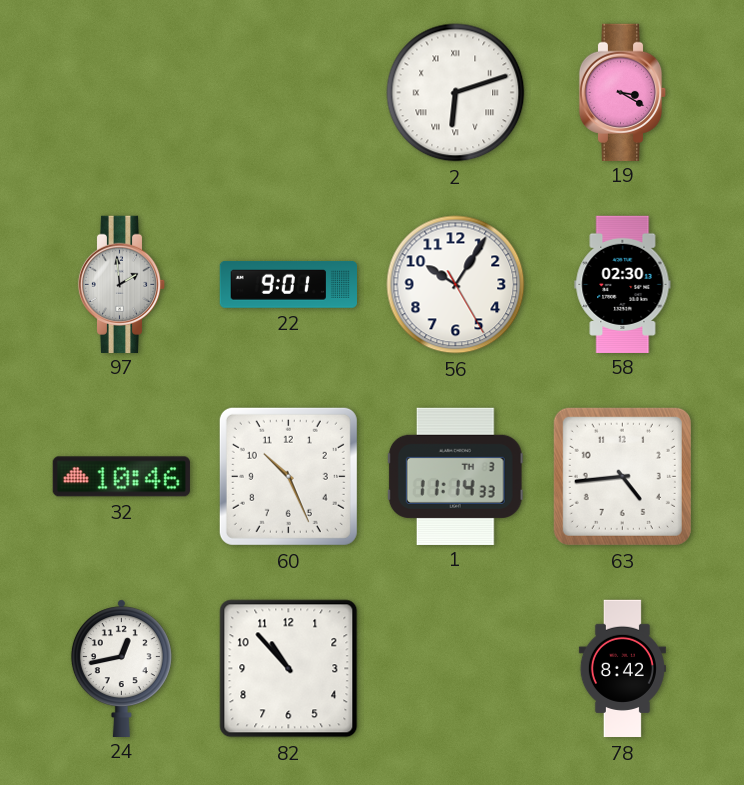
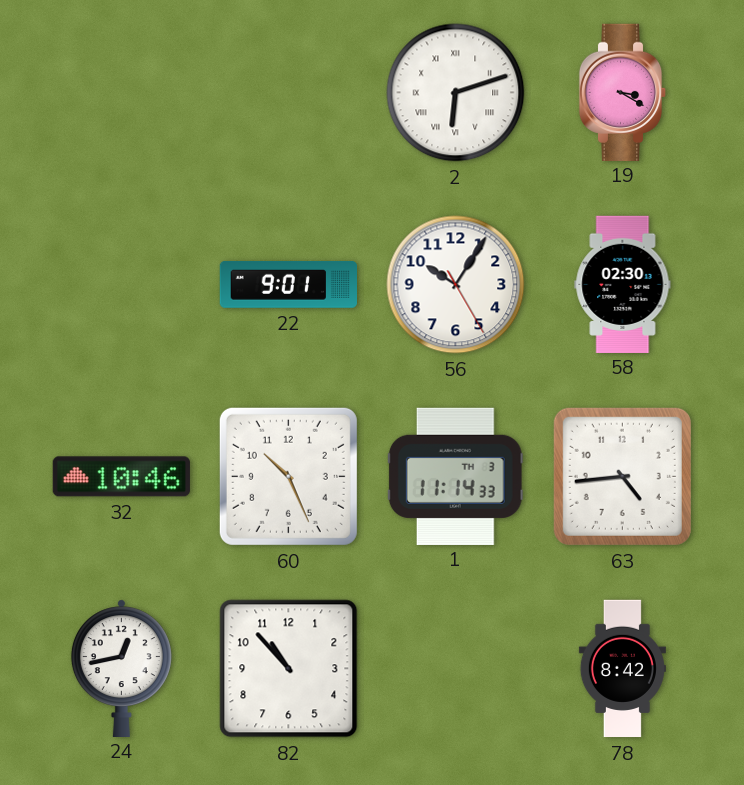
97: 1:59 -> none
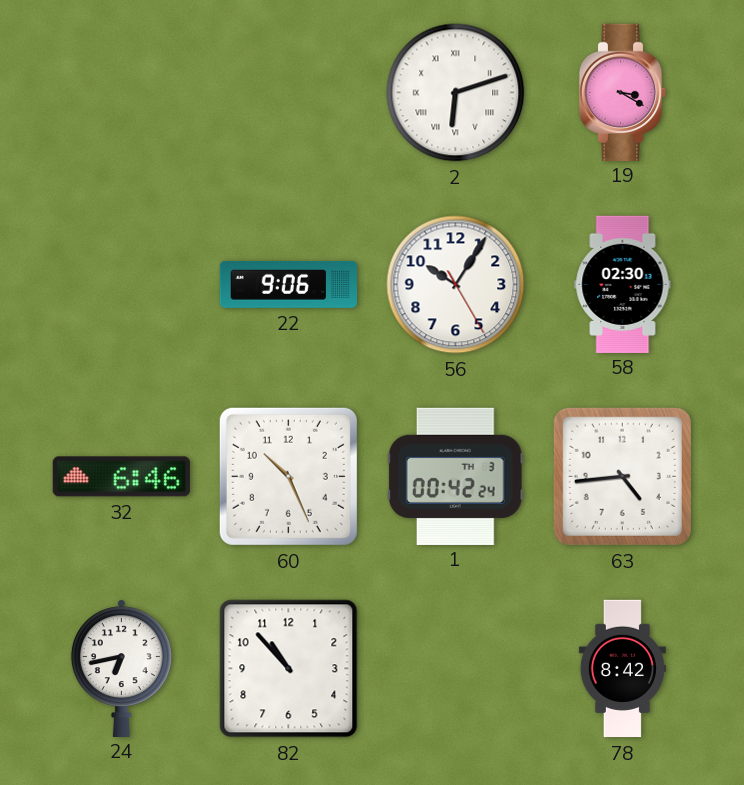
22: 9:01 -> 9:06
32: 10:46 -> 6:46
1: 11:14 -> 00:42
24: 12:43 -> 6:43
